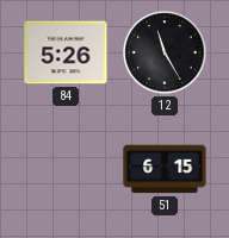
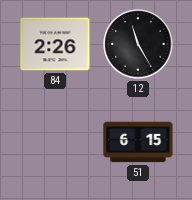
84: 5:26 -> 2:26
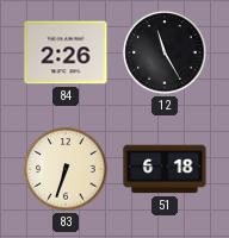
83: none -> 6:33
51: 6:15 -> 6:18
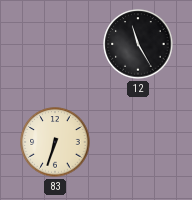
84: 2:26 -> none
51: 6:18 -> none
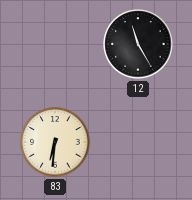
83: 6:33 -> 6:31
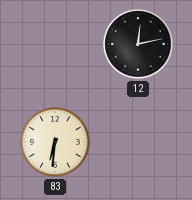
12: 11:25 -> 12:13
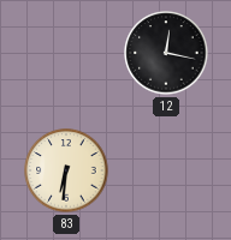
12: 12:13 -> 12:17
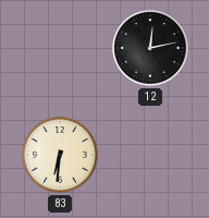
12: 12:17 -> 12:13
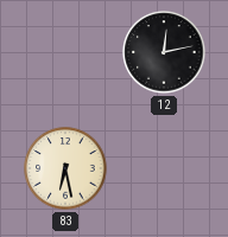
83: 6:31 -> 6:28
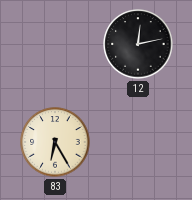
83: 6:28 -> 6:25
